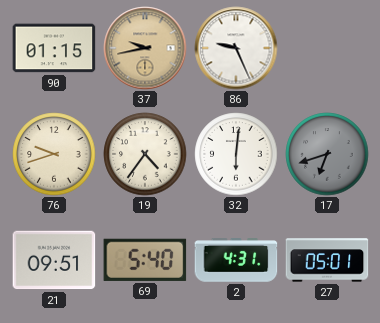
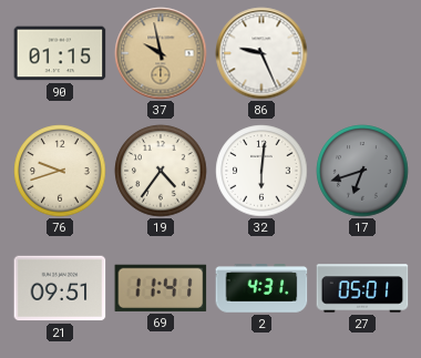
37: 9:43 -> 9:58
69: 5:40 -> 11:41
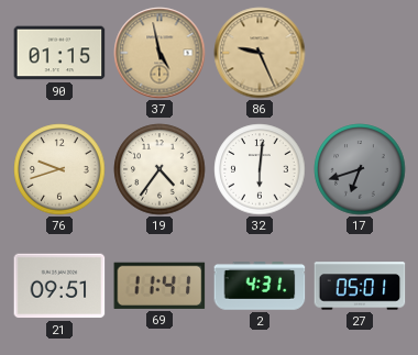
37: 9:58 -> 4:58
86 dial: white -> champagne
